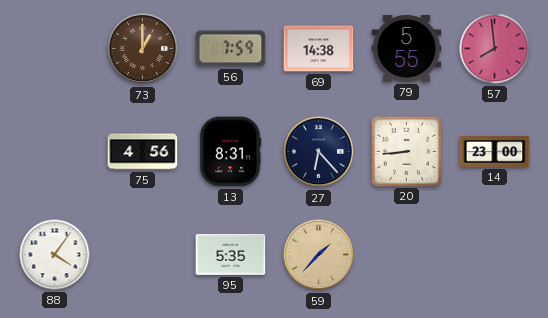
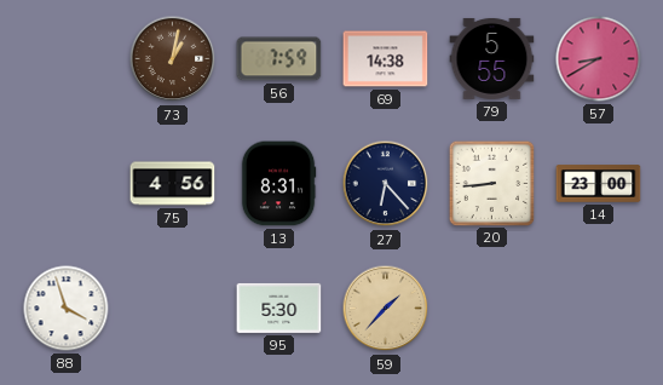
73: 1:00 -> 1:02
57: 7:59 -> 8:40
88: 4:06 -> 3:57
95: 5:35 -> 5:30
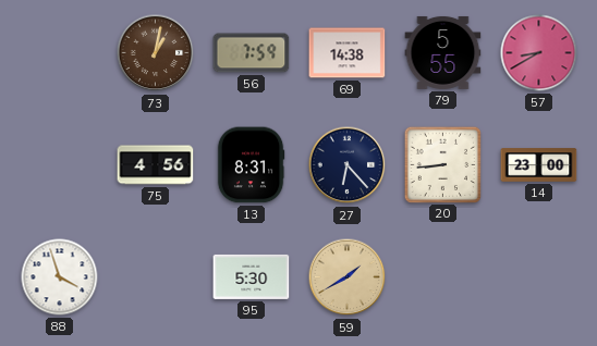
59: 1:37 -> 1:40
